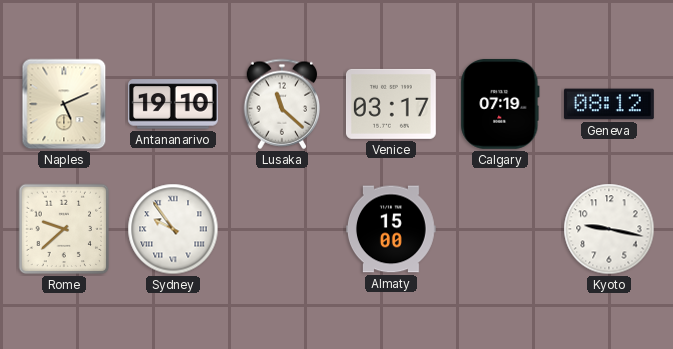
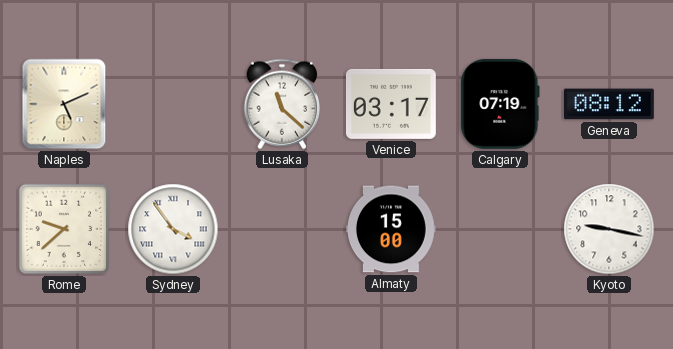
Antananarivo: 19:10 -> none
Sydney: 9:54 -> 3:54
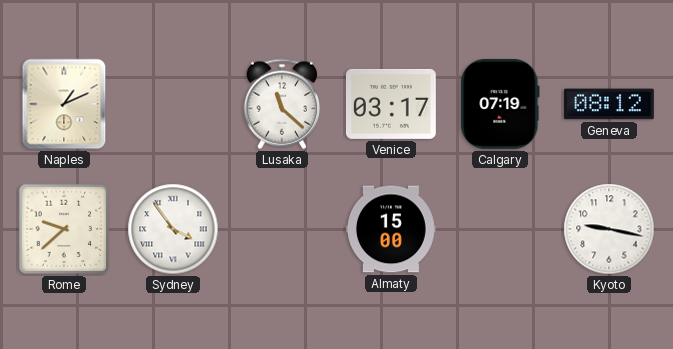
Naples: 5:11 -> 1:11
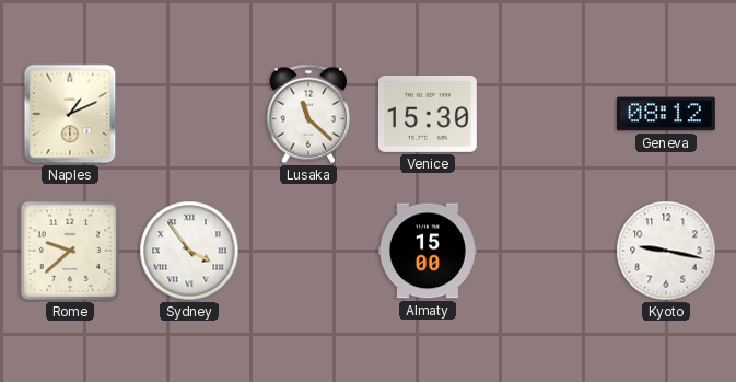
Venice: 03:17 -> 15:30
Calgary: 07:19 -> none
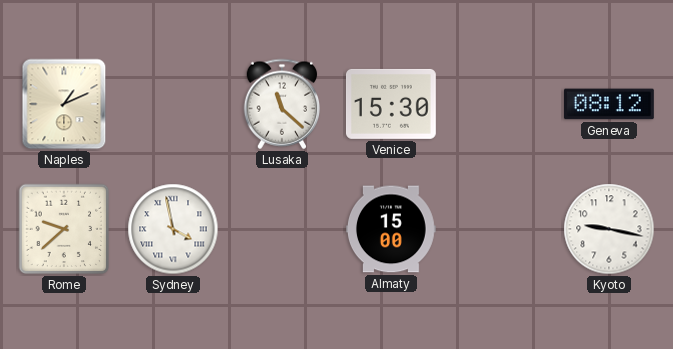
Sydney: 3:54 -> 3:58
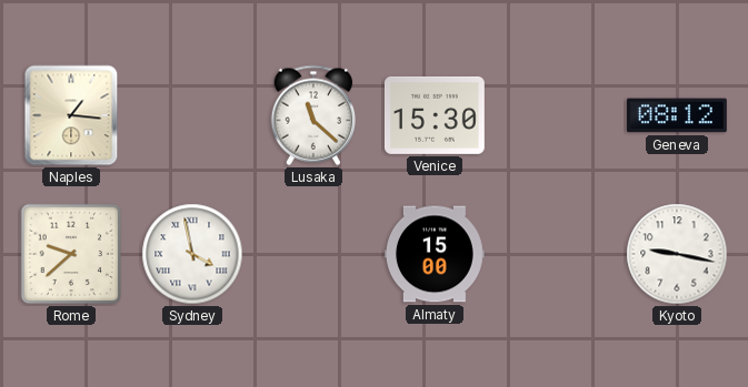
Naples: 1:11 -> 1:16
